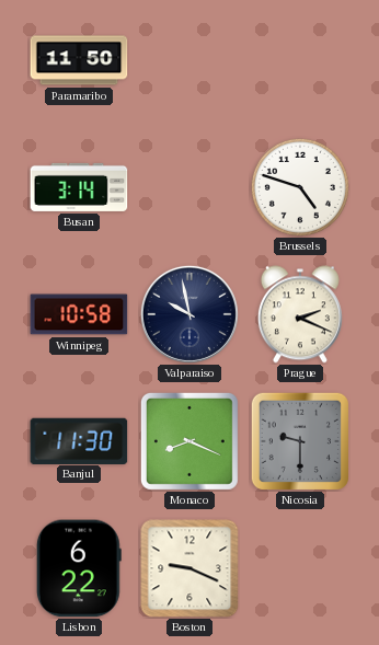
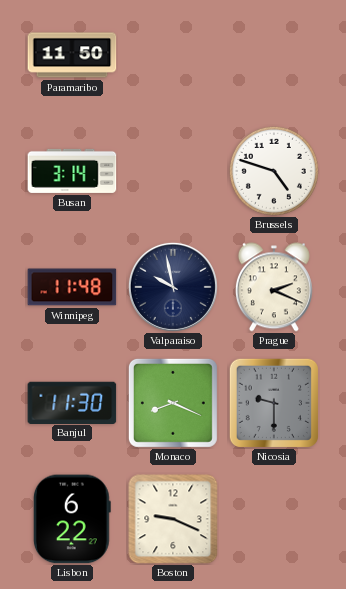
Winnipeg: 10:58 -> 11:48
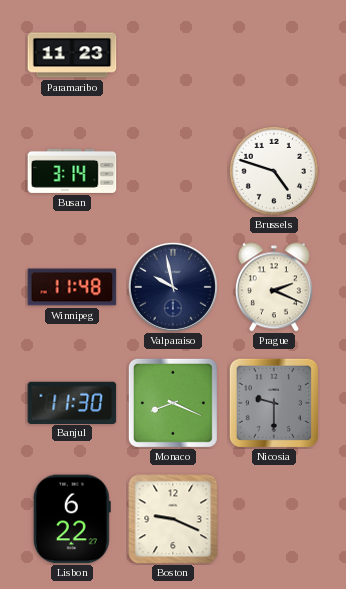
Paramaribo: 11:50 -> 11:23
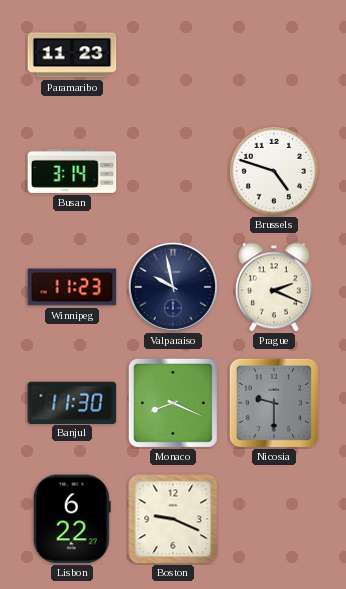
Winnipeg: 11:48 -> 11:23
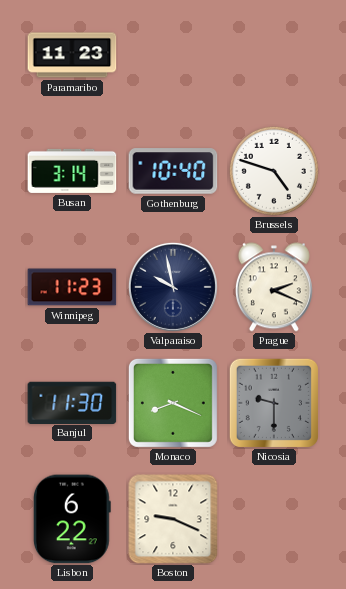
Gothenburg: none -> 10:40
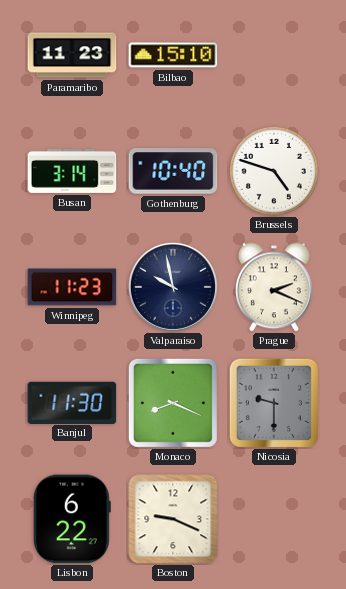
Bilbao: none -> 15:10
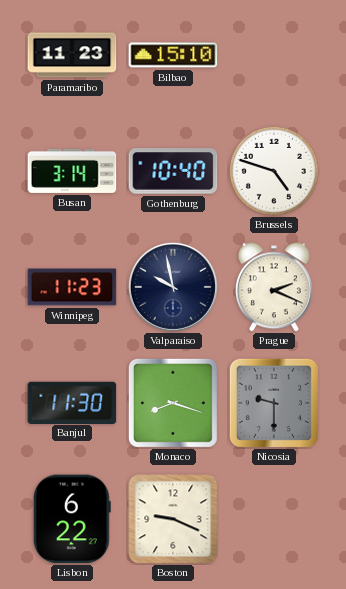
Monaco: 8:19 -> 8:18
